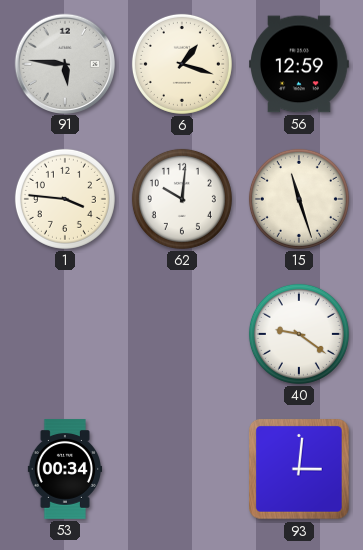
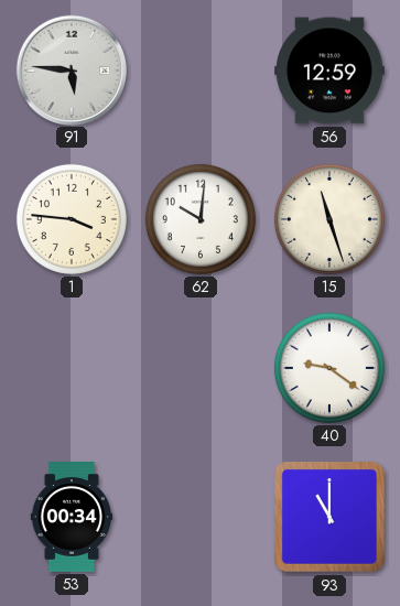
6: 1:18 -> none
93: 3:01 -> 11:00
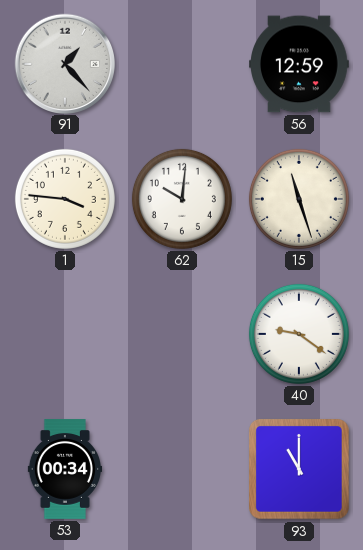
91: 5:46 -> 1:23
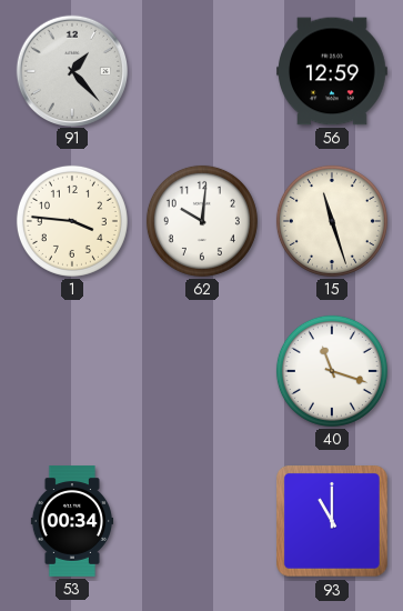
40: 9:21 -> 11:18
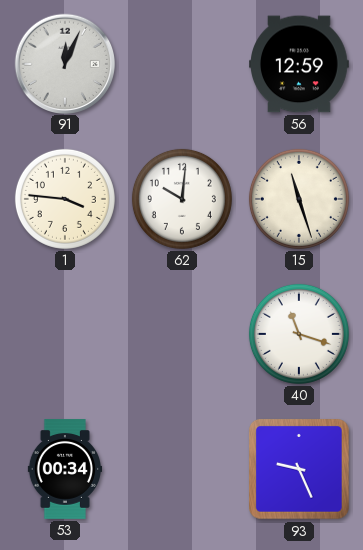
91: 1:23 -> 12:04
93: 11:00 -> 9:26
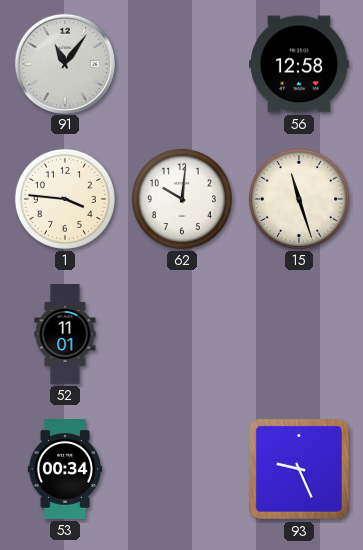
91: 12:04 -> 11:06
56: 12:59 -> 12:58
52: none -> 11:01
40: 11:18 -> none
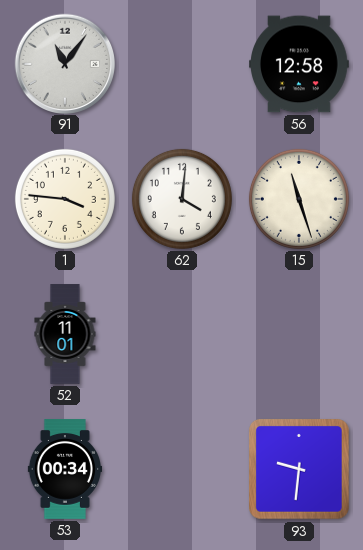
62: 10:01 -> 4:01
93: 9:26 -> 9:31
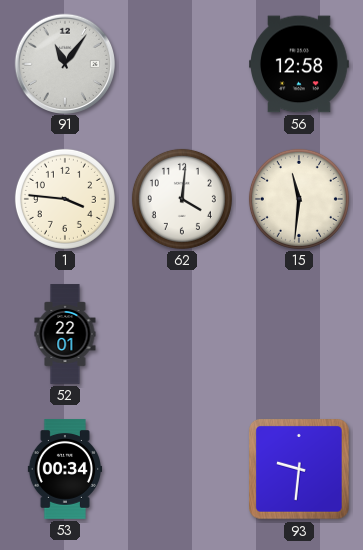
15: 11:27 -> 11:31
52: 11:01 -> 22:01
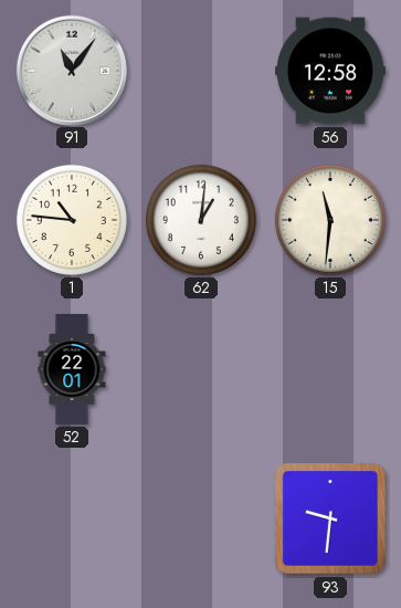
1: 3:46 -> 10:46
62: 4:01 -> 1:01
53: 00:34 -> none
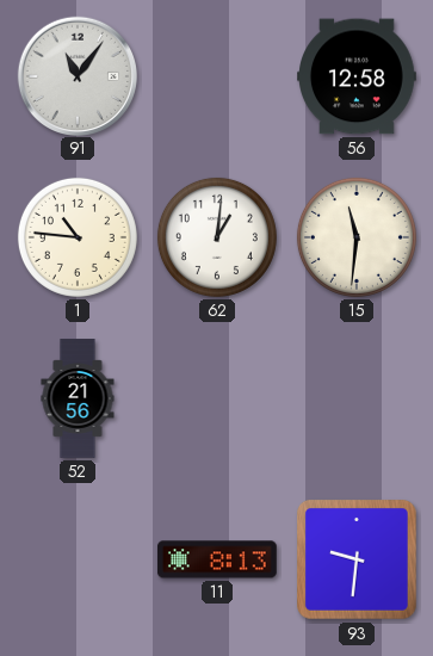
52: 22:01 -> 21:56
11: none -> 8:13
